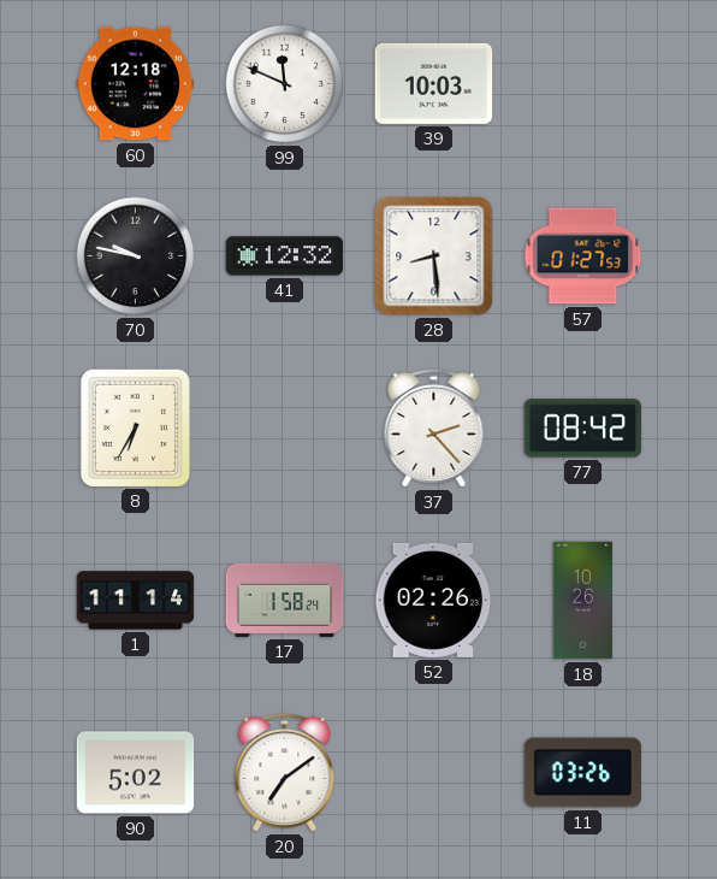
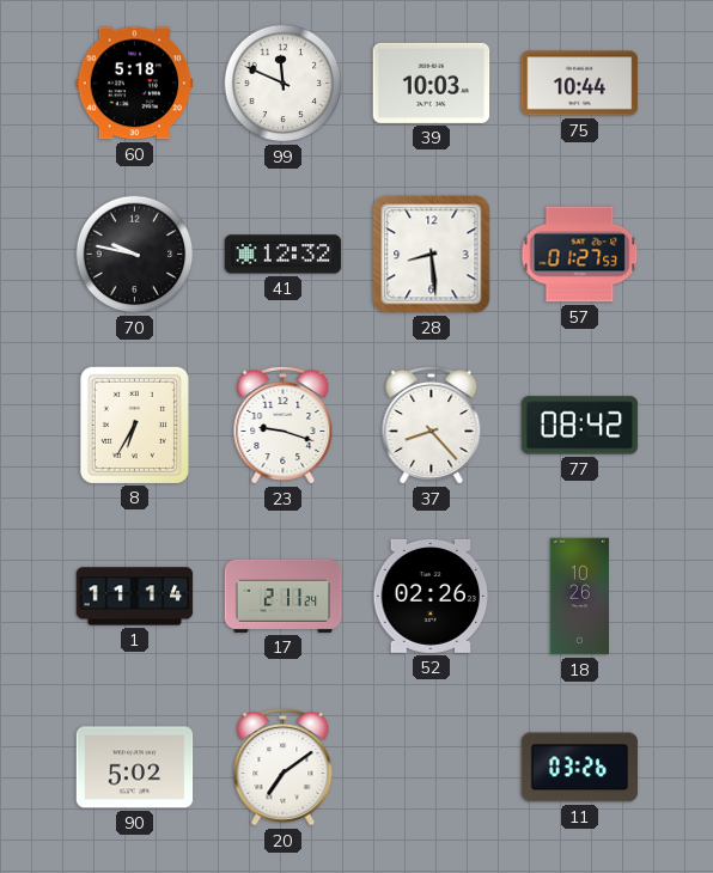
60: 12:18 -> 5:18
75: none -> 10:44
23: none -> 9:18
37: 2:23 -> 8:23
17: 1:58 -> 2:11
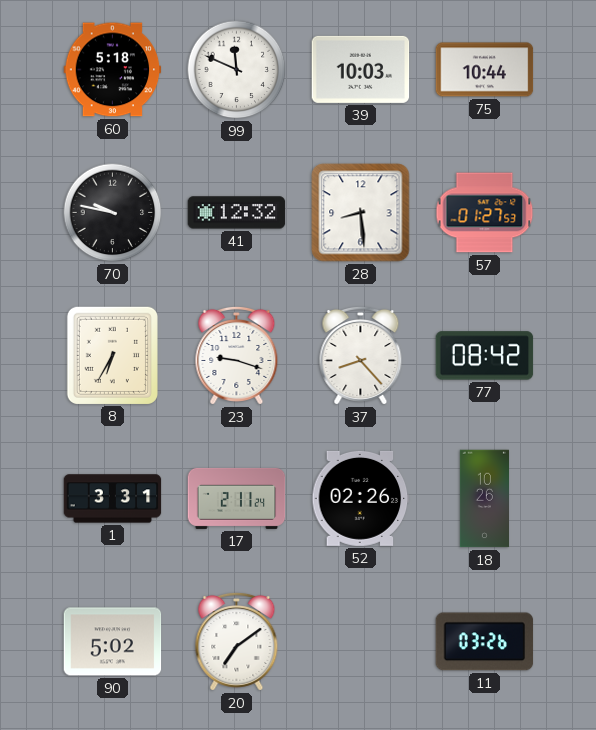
1: 11:14 -> 3:31
